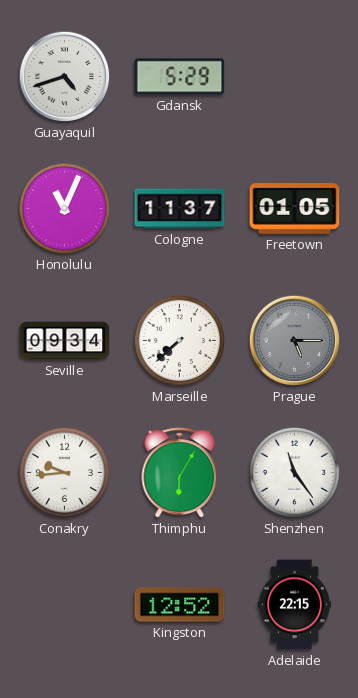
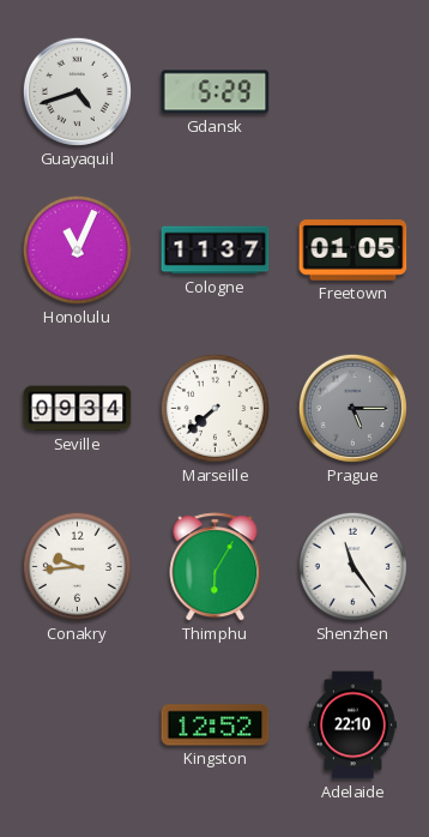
Adelaide: 22:15 -> 22:10
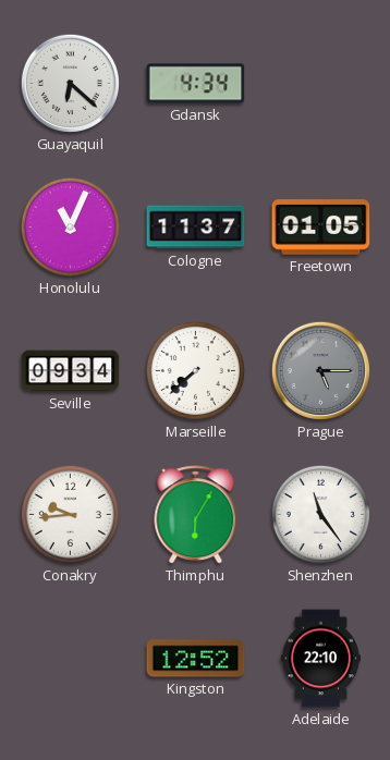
Guayaquil: 4:42 -> 6:22
Gdansk: 5:29 -> 4:34
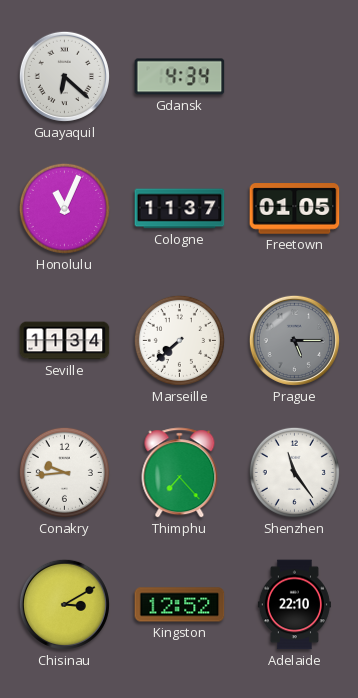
Seville: 09:34 -> 11:34
Thimphu: 6:05 -> 7:23
Chisinau: none -> 3:10
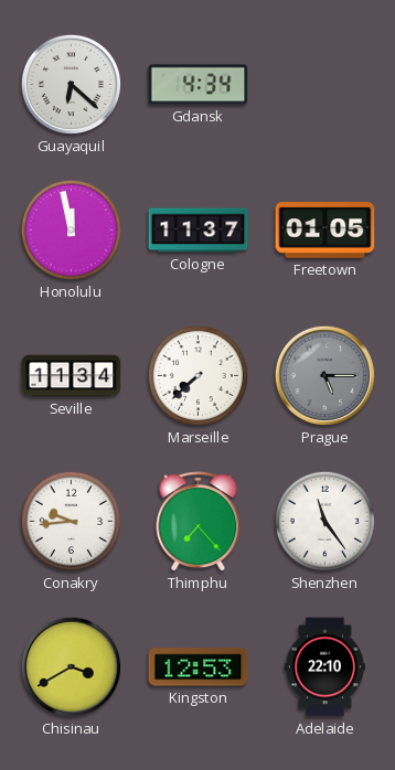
Honolulu: 11:04 -> 11:58
Chisinau: 3:10 -> 3:40
Kingston: 12:52 -> 12:53
